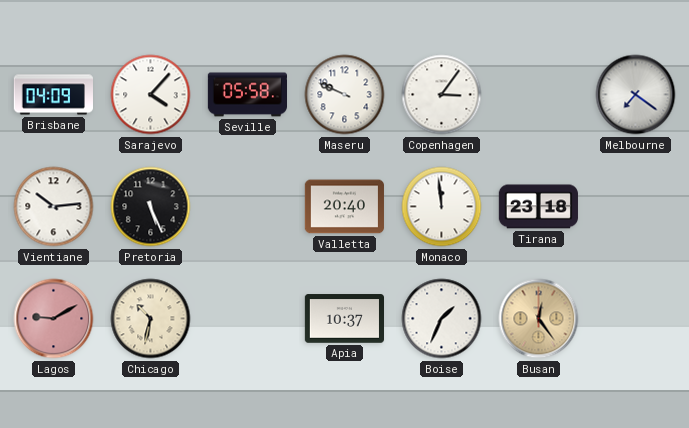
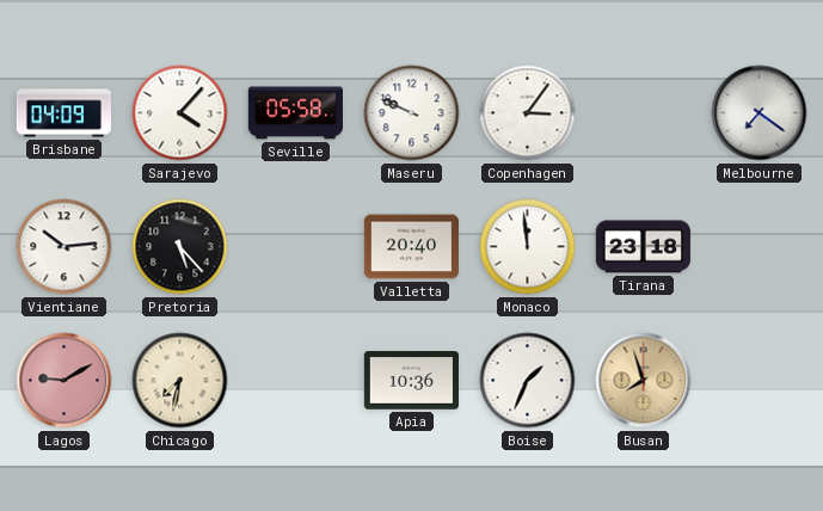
Pretoria: 5:26 -> 5:23
Chicago: 10:32 -> 7:32
Apia: 10:37 -> 10:36
Busan: 12:24 -> 7:57
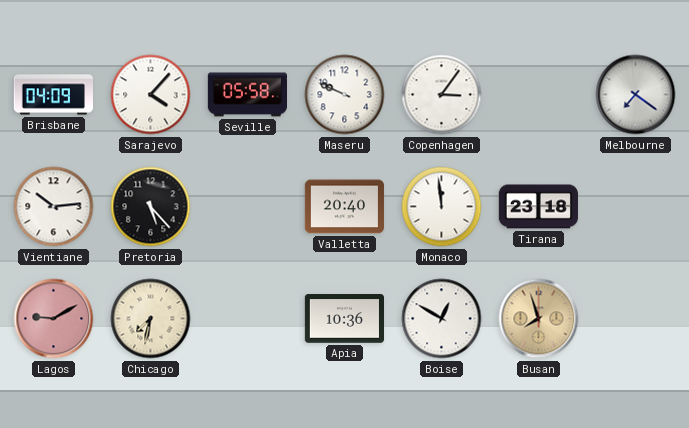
Boise: 1:34 -> 12:50
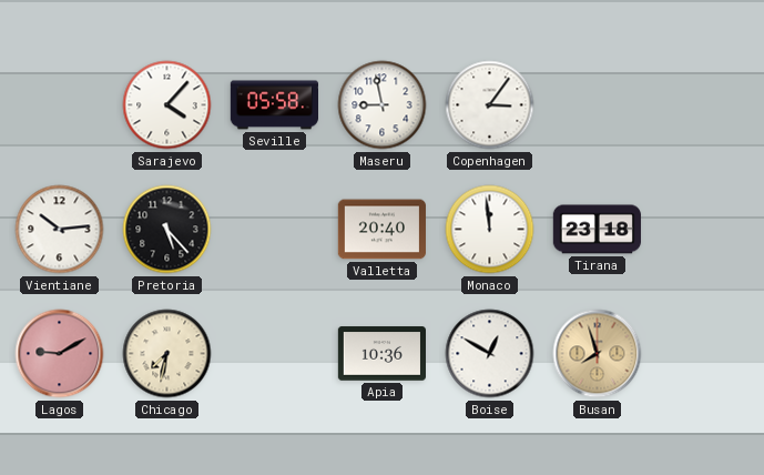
Brisbane: 04:09 -> none
Maseru: 9:49 -> 8:58
Melbourne: 7:21 -> none
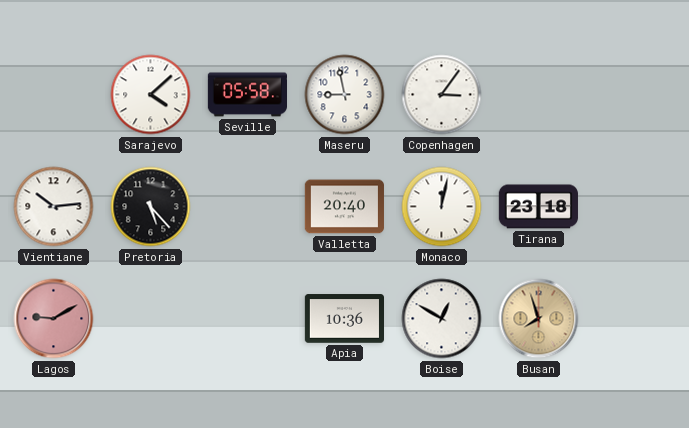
Sarajevo: 4:07 -> 4:08
Monaco: 11:59 -> 12:02
Chicago: 7:32 -> none
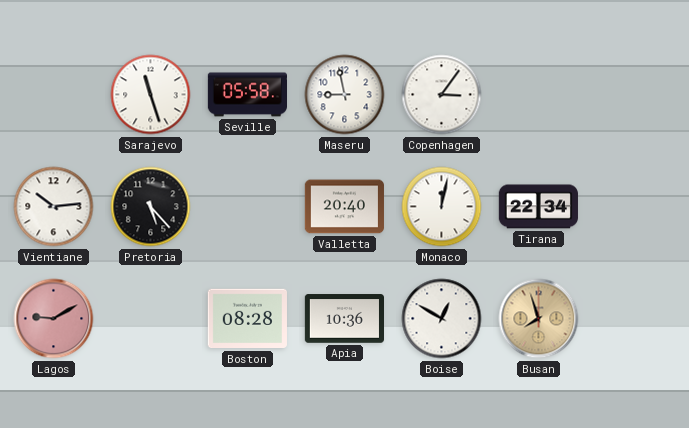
Sarajevo: 4:08 -> 11:27
Tirana: 23:18 -> 22:34
Boston: none -> 08:28
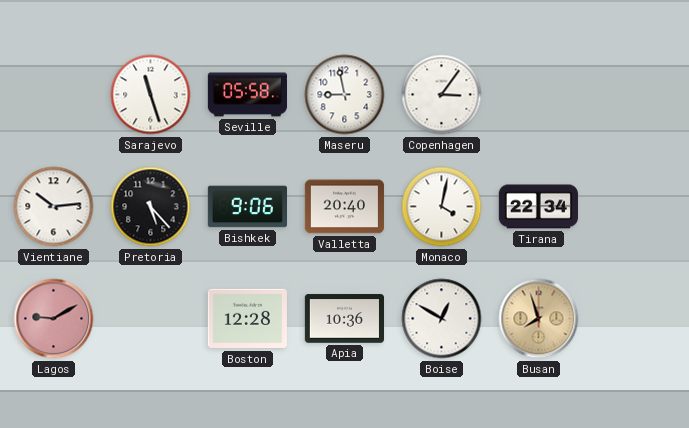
Bishkek: none -> 9:06
Monaco: 12:02 -> 4:02
Boston: 08:28 -> 12:28
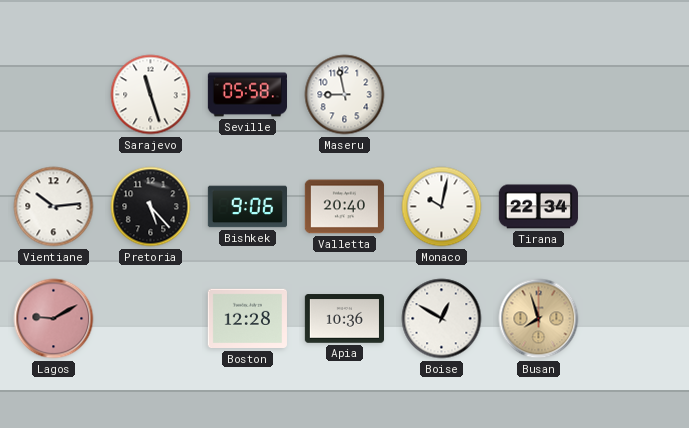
Copenhagen: 3:06 -> none
Monaco: 4:02 -> 10:02
